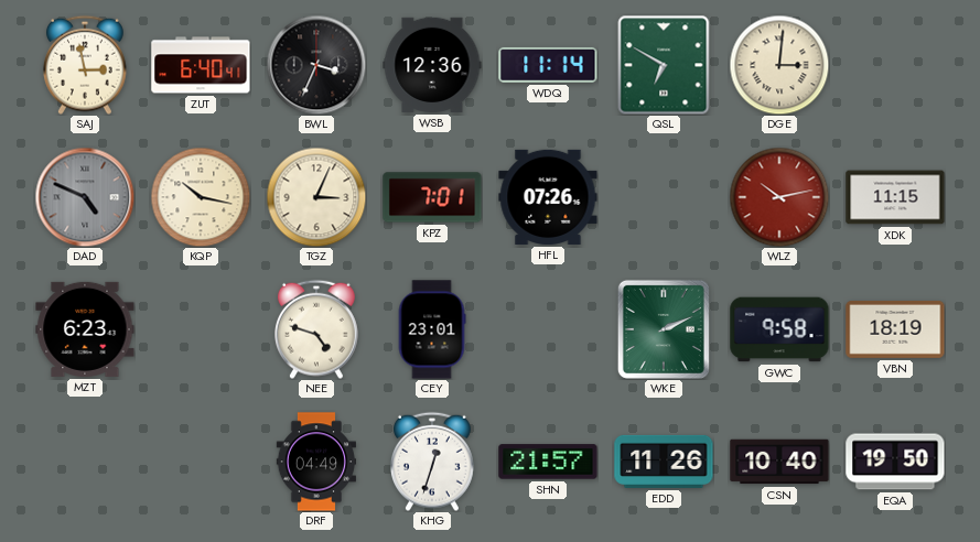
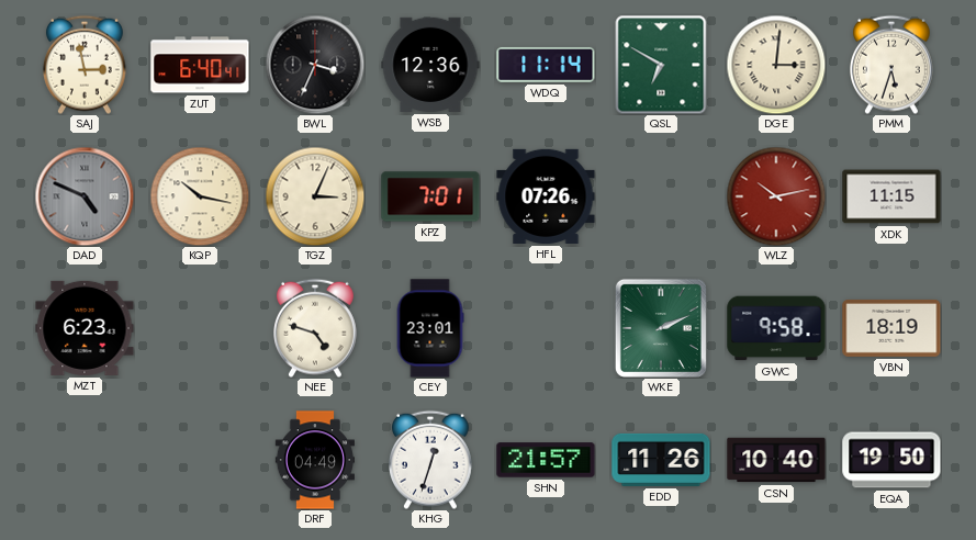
PMM: none -> 5:33
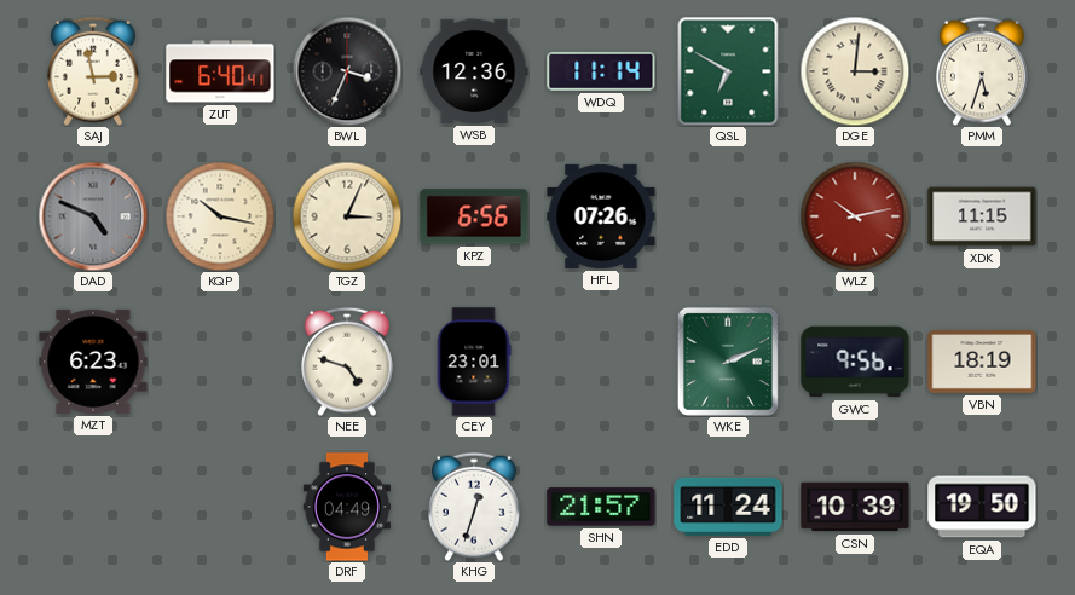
KPZ: 7:01 -> 6:56
GWC: 9:58 -> 9:56
EDD: 11:26 -> 11:24
CSN: 10:40 -> 10:39
